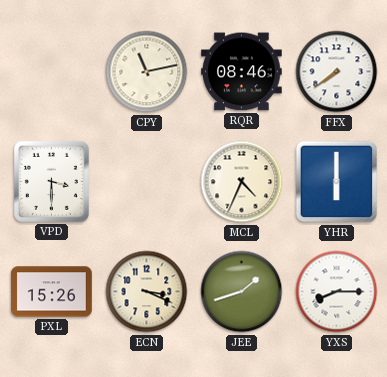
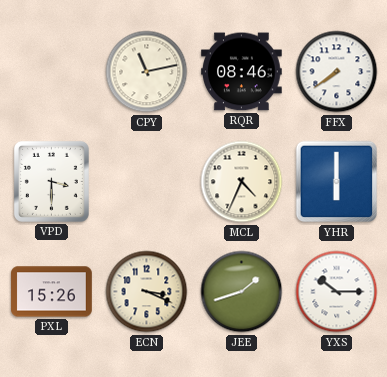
YXS: 8:15 -> 10:15
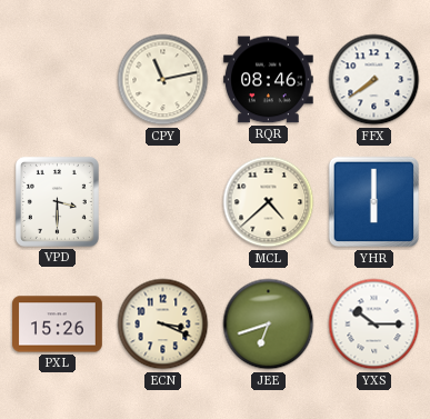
MCL: 4:34 -> 4:38
JEE: 1:42 -> 6:42
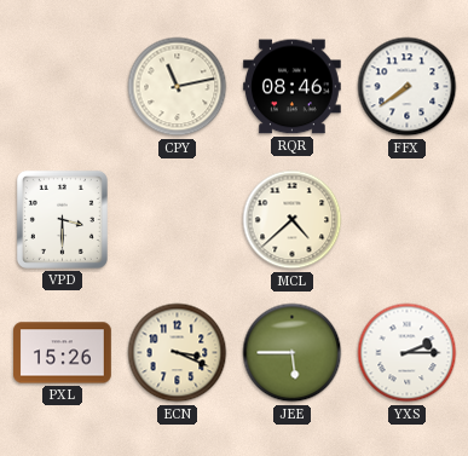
YHR: 6:00 -> none
JEE: 6:42 -> 5:45
YXS: 10:15 -> 2:15
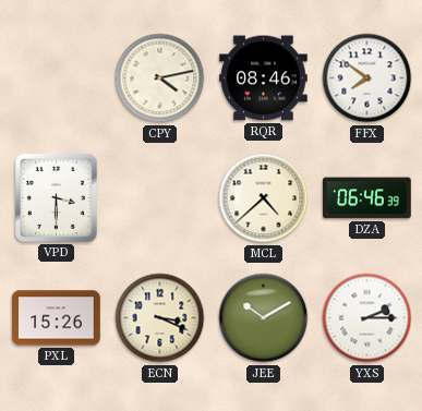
CPY: 11:13 -> 4:13
FFX: 7:39 -> 7:51
DZA: none -> 06:46
JEE: 5:45 -> 10:10
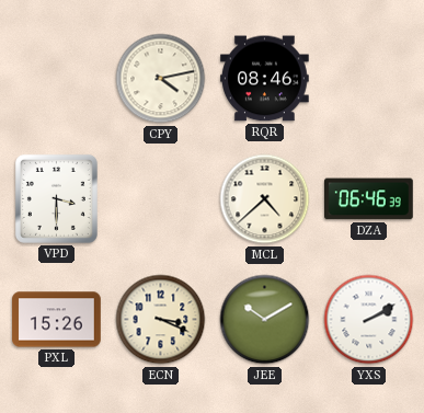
FFX: 7:51 -> none
YXS: 2:15 -> 2:10
